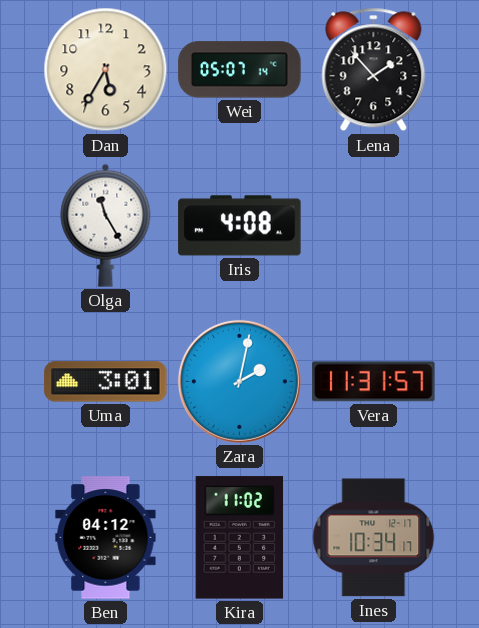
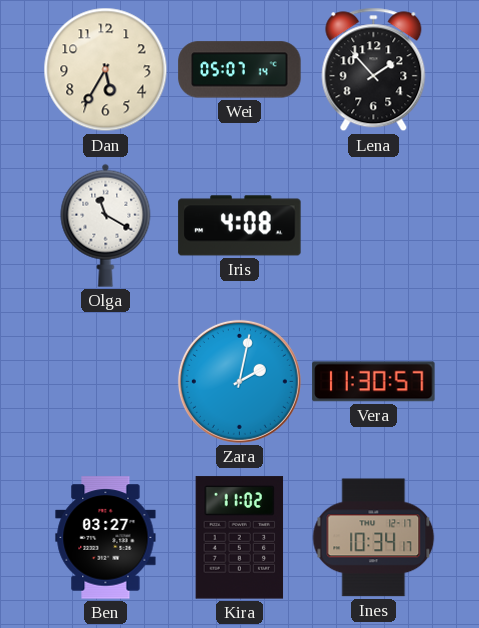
Olga: 11:25 -> 11:20
Uma: 3:01 -> none
Vera: 11:31 -> 11:30
Ben: 04:12 -> 03:27
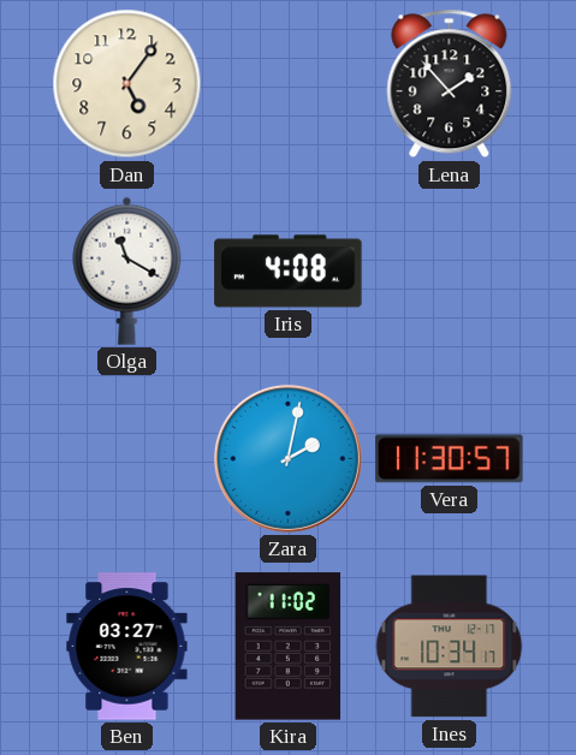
Dan: 5:35 -> 5:06
Wei: 05:07 -> none
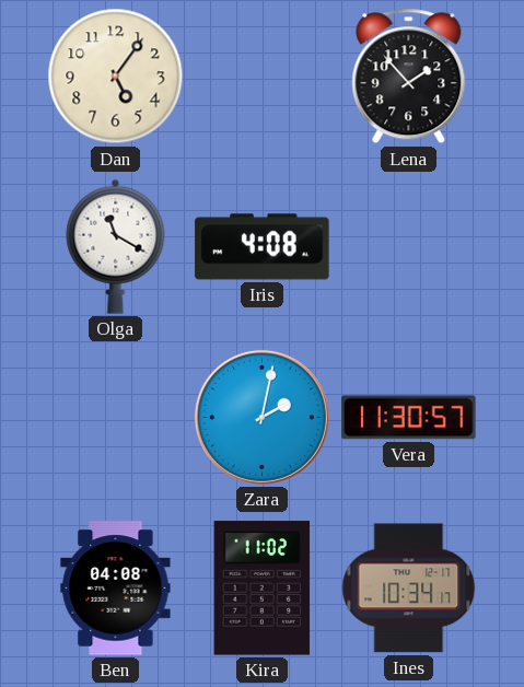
Ben: 03:27 -> 04:08
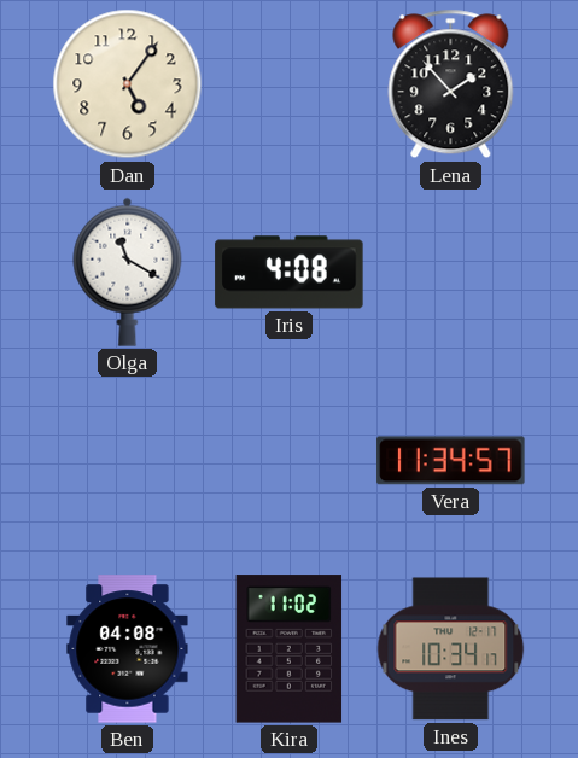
Zara: 2:02 -> none
Vera: 11:30 -> 11:34
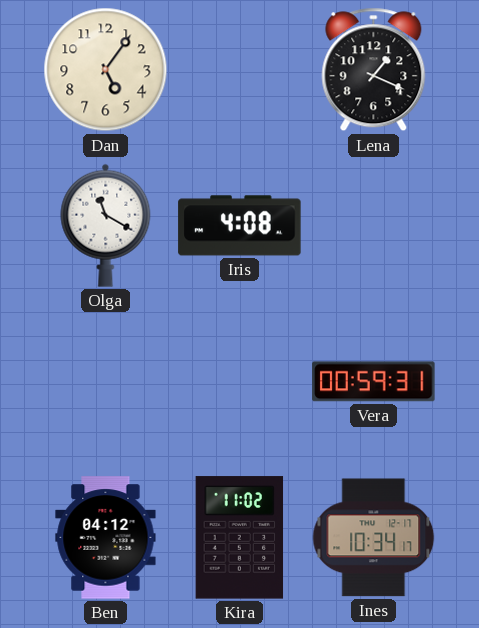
Lena: 1:53 -> 1:19
Vera: 11:34 -> 00:59
Ben: 04:08 -> 04:12
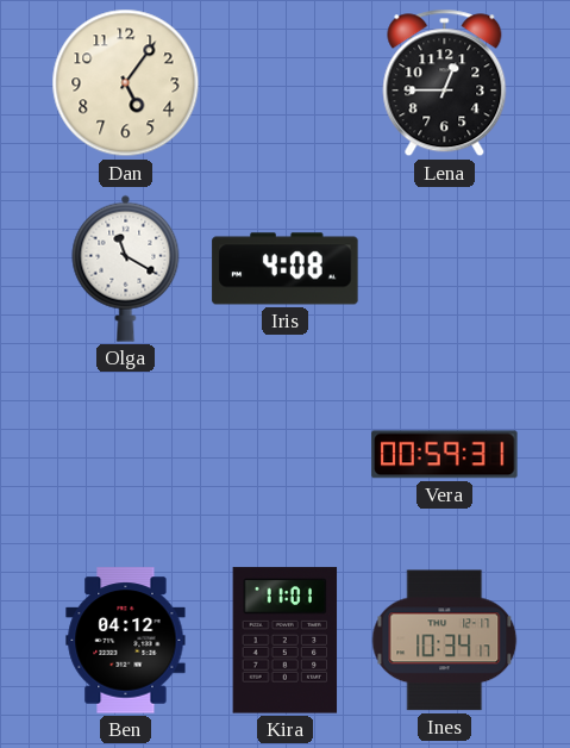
Lena: 1:19 -> 12:45
Kira: 11:02 -> 11:01
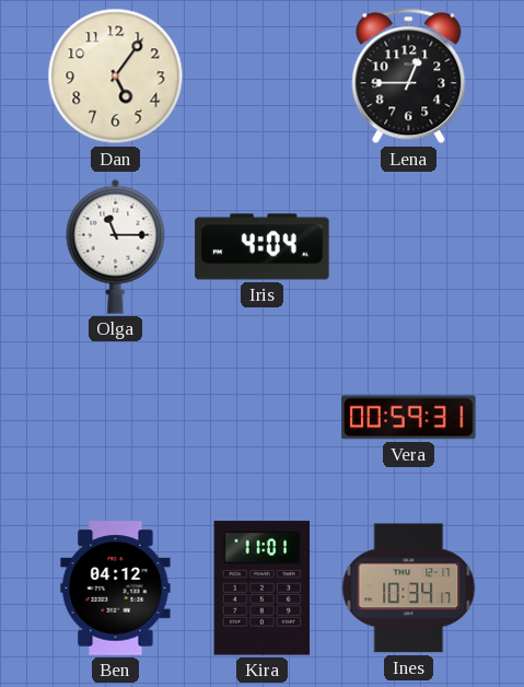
Olga: 11:20 -> 11:15
Iris: 4:08 -> 4:04
